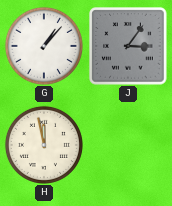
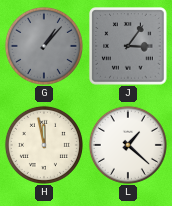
G dial: white -> grey
L: none -> 1:22
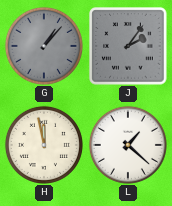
J: 3:06 -> 2:06
